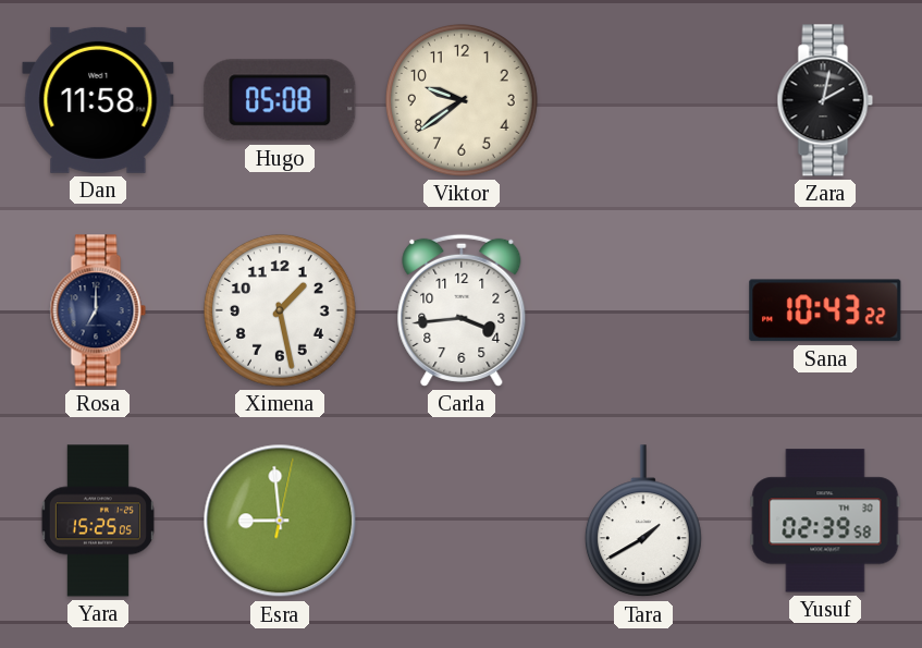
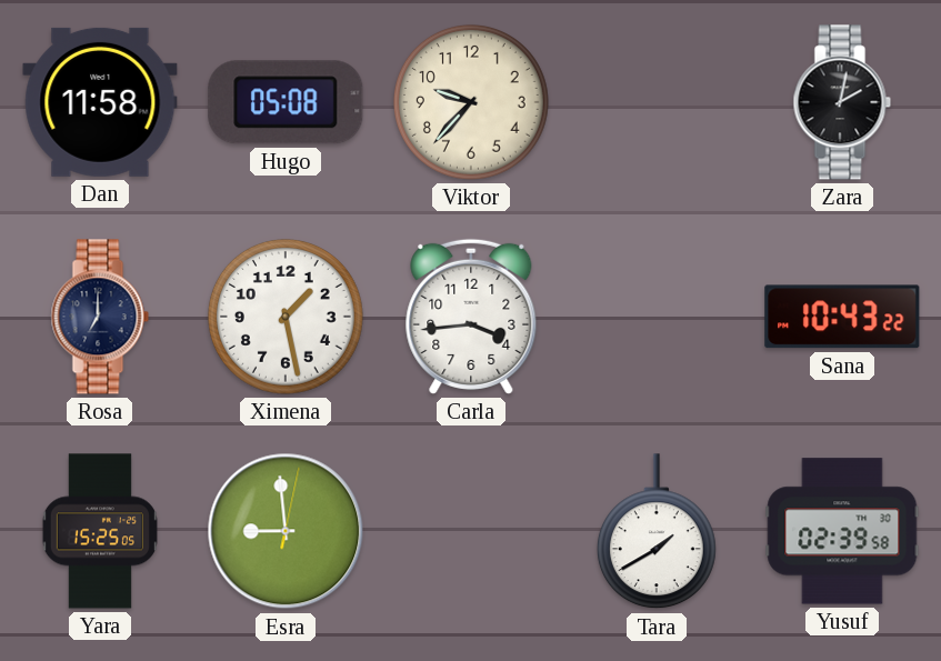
Viktor: 9:39 -> 9:37
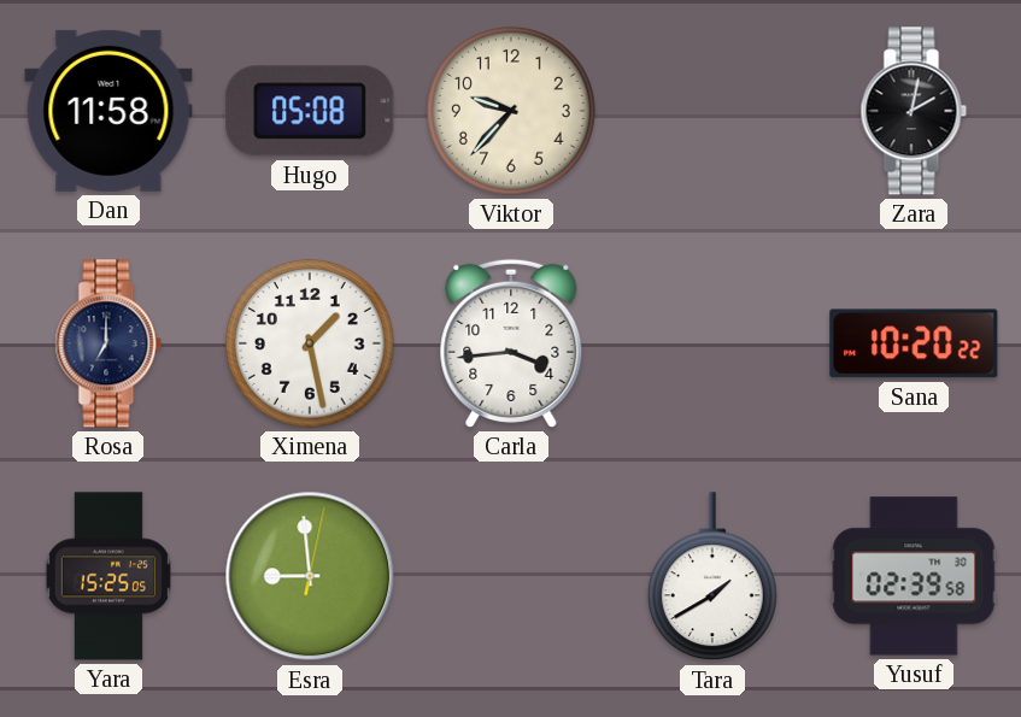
Sana: 10:43 -> 10:20
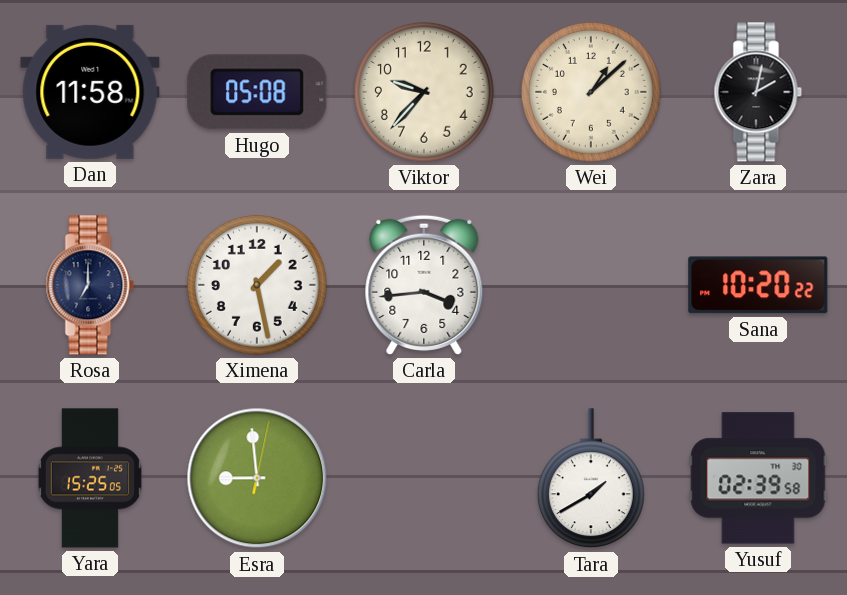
Wei: none -> 1:08
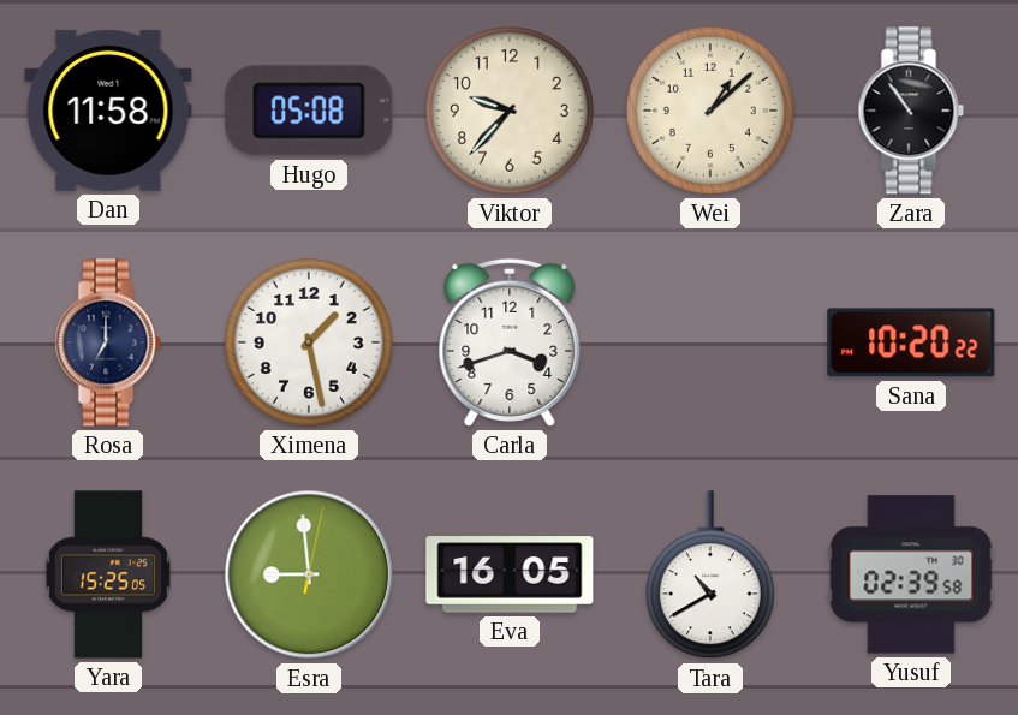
Zara: 2:02 -> 10:54
Carla: 3:44 -> 3:42
Eva: none -> 16:05
Tara: 1:40 -> 10:40
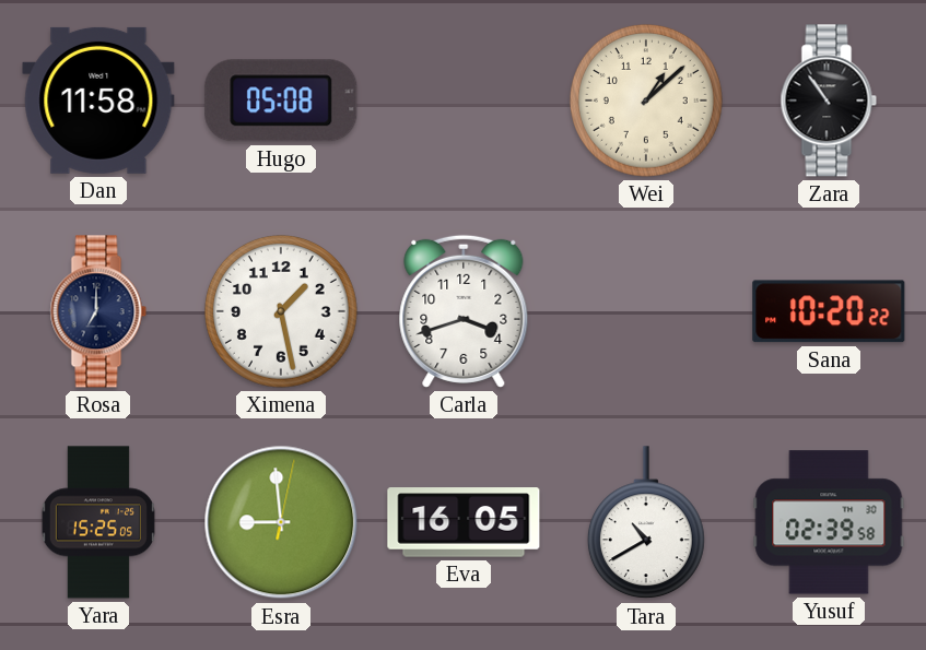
Viktor: 9:37 -> none
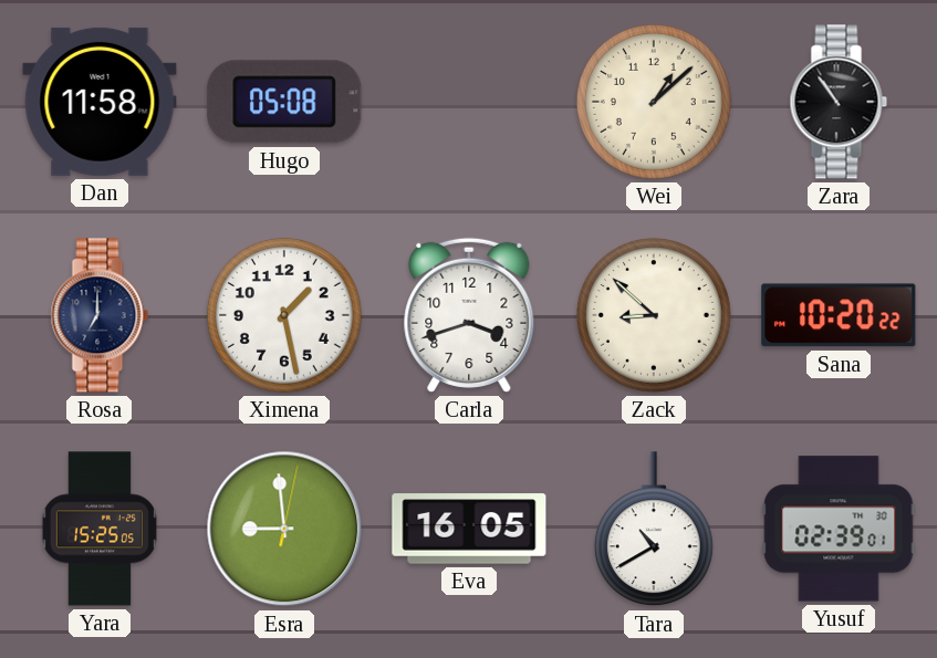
Zack: none -> 8:52
Yusuf: 02:39:58 -> 02:39:01
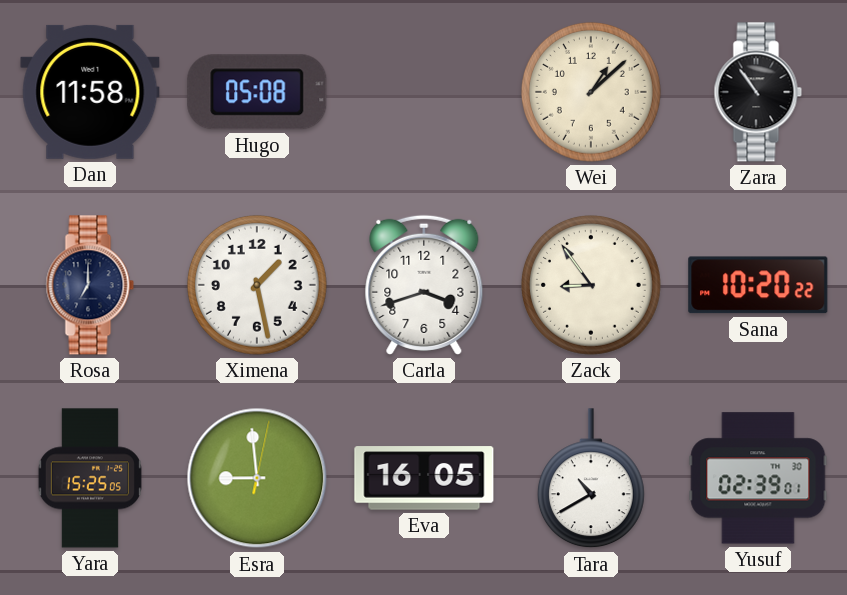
Zack: 8:52 -> 8:54
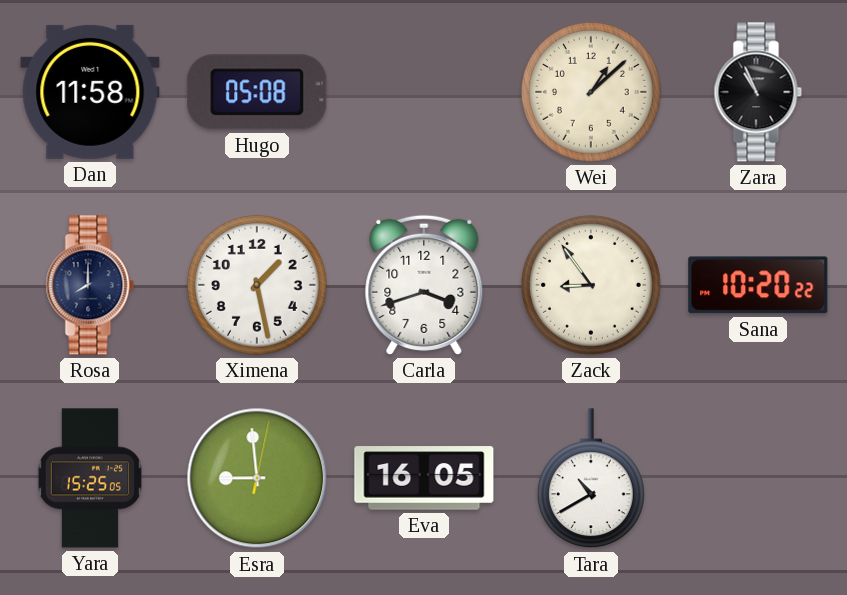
Zara: 10:54 -> 10:56
Rosa: 7:00 -> 8:00
Yusuf: 02:39 -> none
